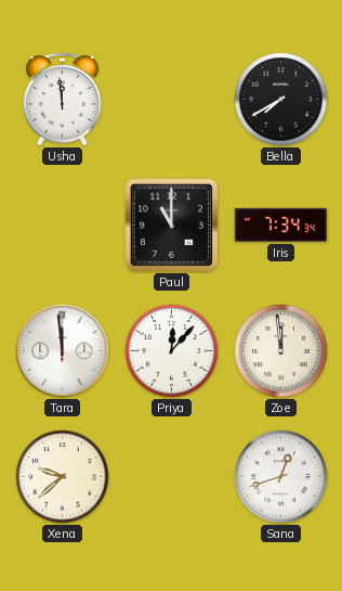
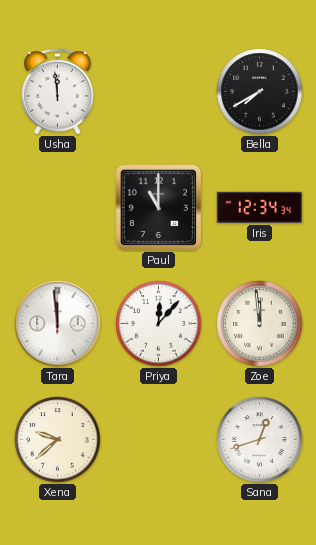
Iris: 7:34 -> 12:34
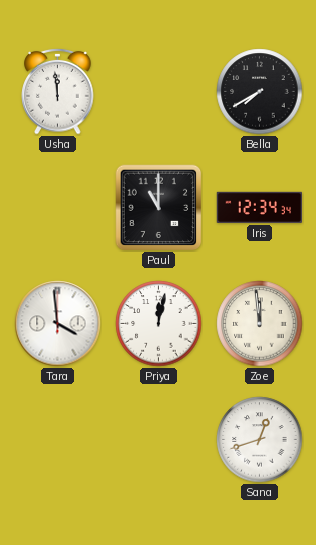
Tara: 11:59 -> 3:59
Priya: 12:07 -> 12:02
Xena: 9:38 -> none
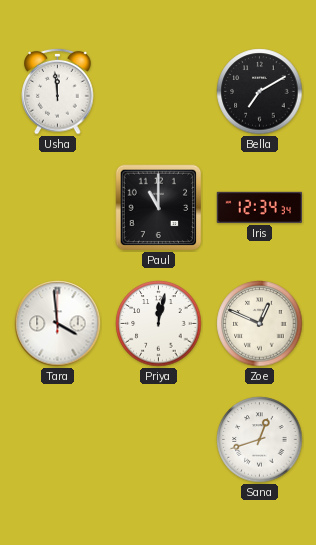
Bella: 7:40 -> 7:10
Zoe: 11:59 -> 12:49
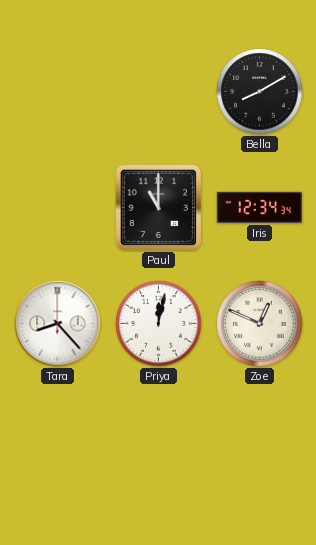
Usha: 11:59 -> none
Bella: 7:10 -> 8:10
Tara: 3:59 -> 8:23
Sana: 12:42 -> none
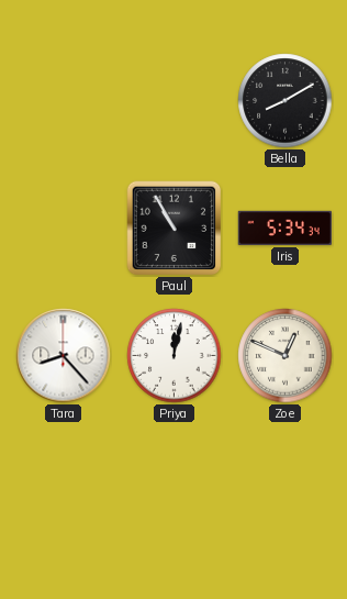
Paul: 11:00 -> 10:55
Iris: 12:34 -> 5:34
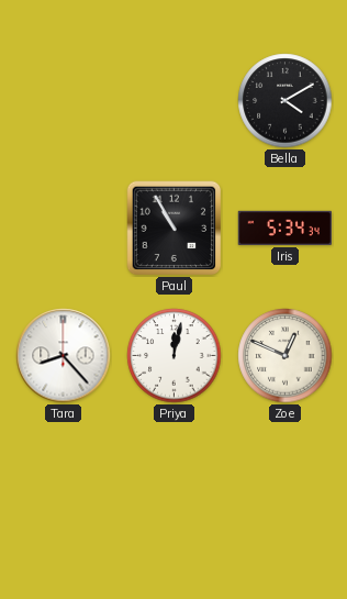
Bella: 8:10 -> 4:10
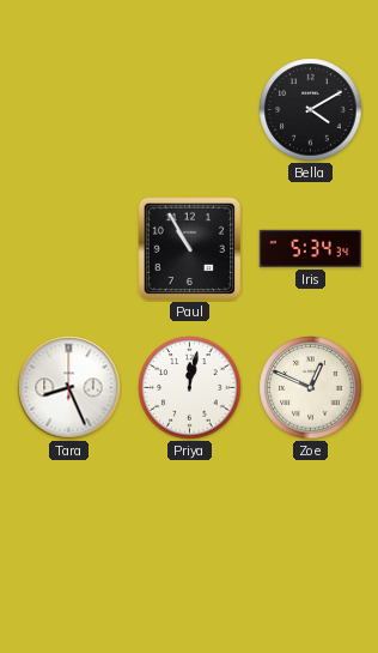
Tara: 8:23 -> 8:26
